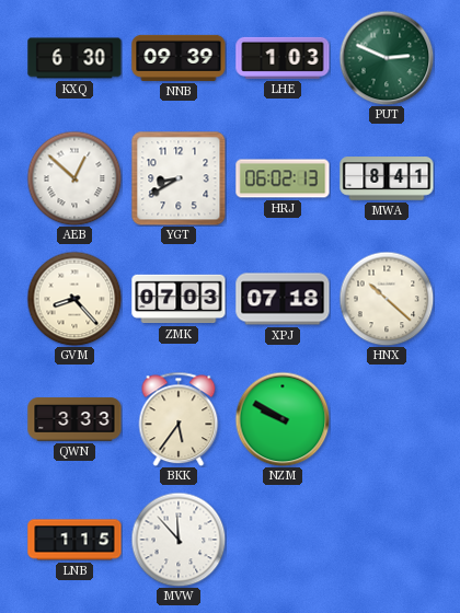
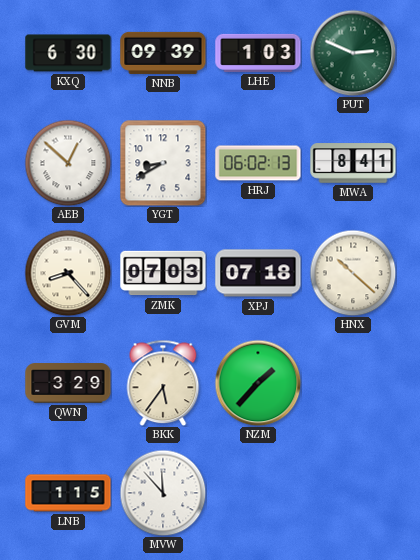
QWN: 3:33 -> 3:29
NZM: 9:50 -> 1:37
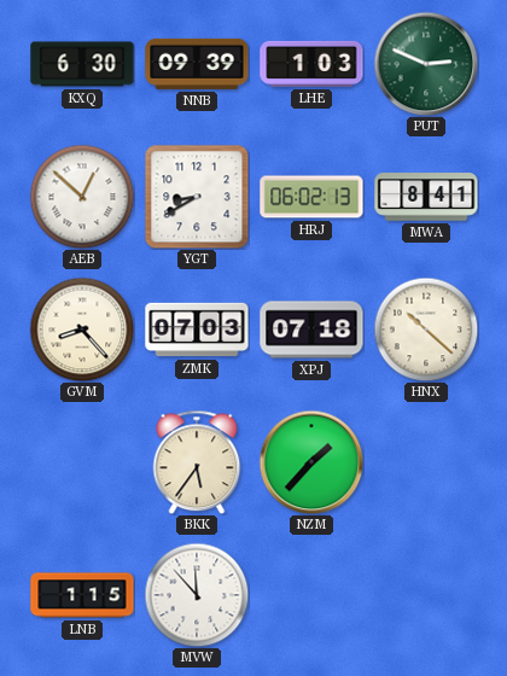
QWN: 3:29 -> none
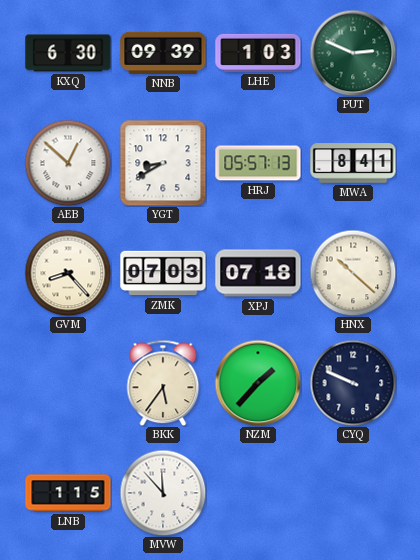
HRJ: 06:02 -> 05:57
CYQ: none -> 9:49
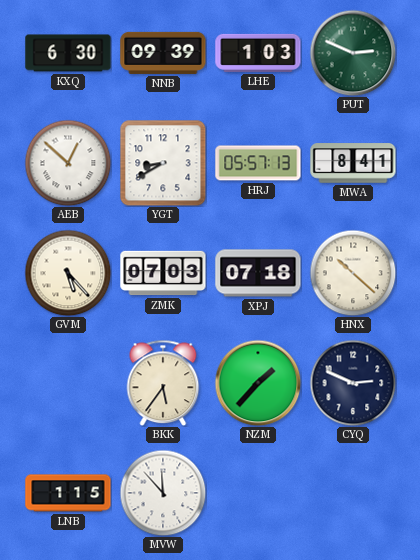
GVM: 8:23 -> 5:23
CYQ: 9:49 -> 2:49
